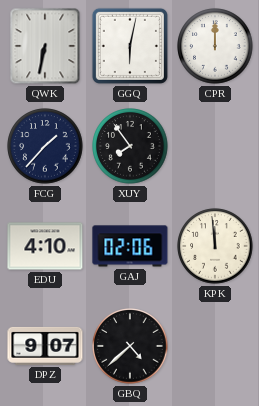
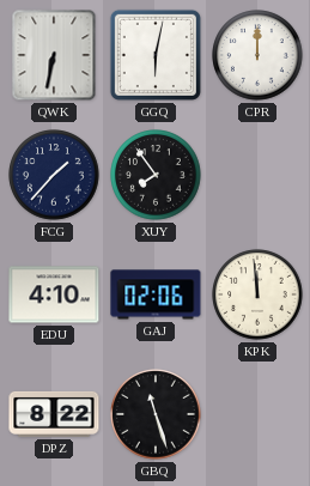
DPZ: 9:07 -> 8:22
GBQ: 4:38 -> 11:27
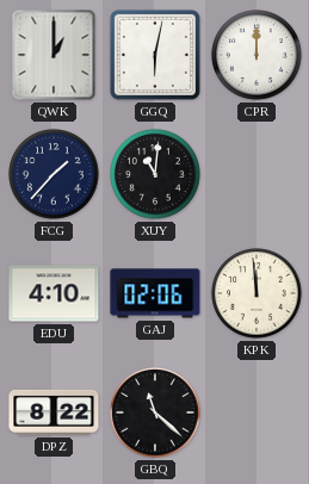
QWK: 6:32 -> 1:00
XUY: 7:54 -> 11:01
GBQ: 11:27 -> 11:22
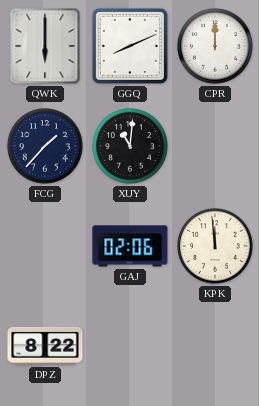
QWK: 1:00 -> 6:00
GGQ: 6:02 -> 8:11
EDU: 4:10 -> none
GBQ: 11:22 -> none
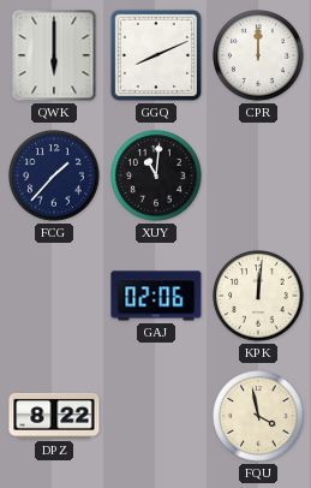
KPK: 11:59 -> 12:01
FQU: none -> 3:58
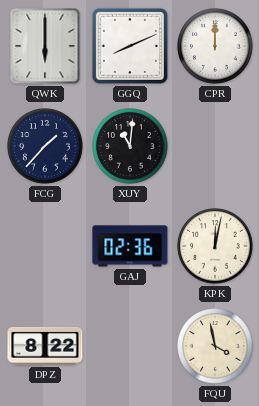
GAJ: 02:06 -> 02:36
KPK: 12:01 -> 12:02
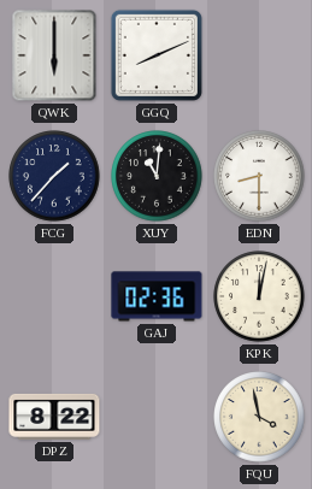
CPR: 12:00 -> none
EDN: none -> 8:30
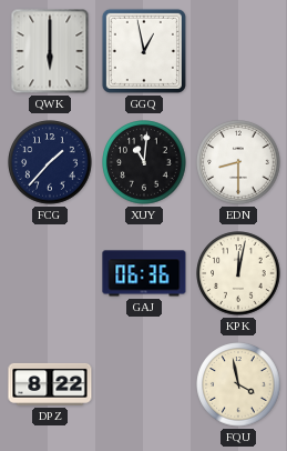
GGQ: 8:11 -> 12:58
GAJ: 02:36 -> 06:36
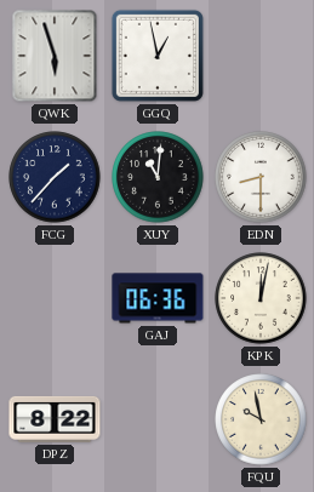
QWK: 6:00 -> 5:57
FQU: 3:58 -> 9:58
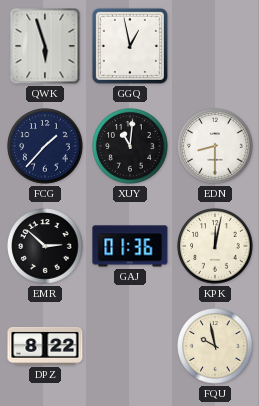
EMR: none -> 2:52
GAJ: 06:36 -> 01:36
